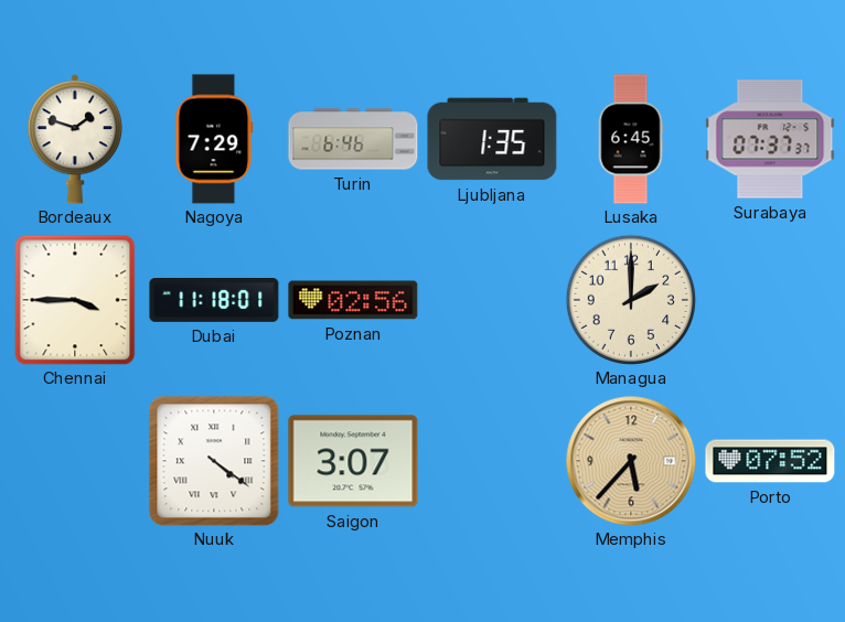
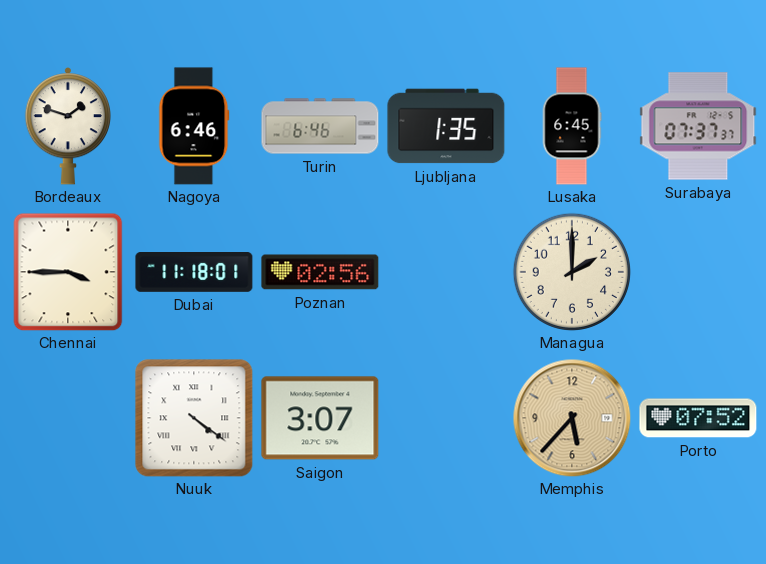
Nagoya: 7:29 -> 6:46
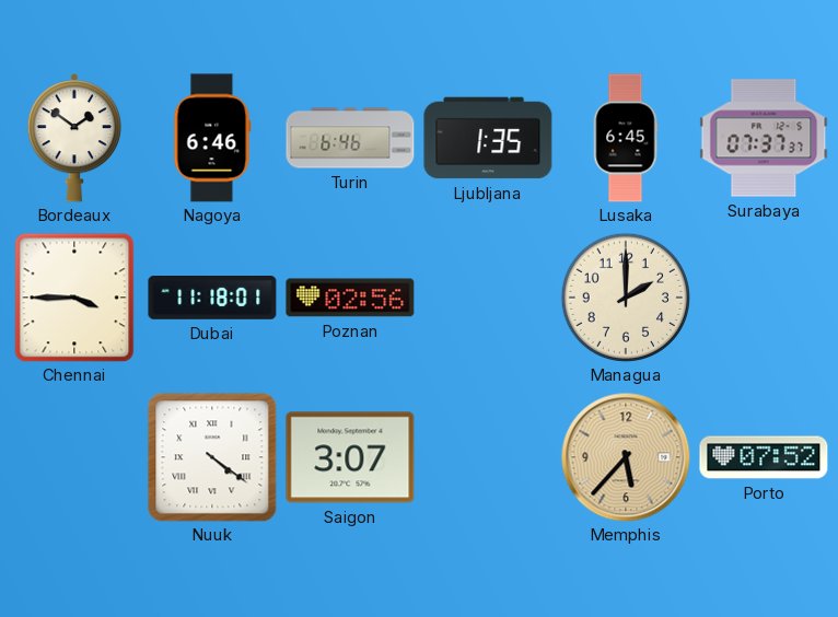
Bordeaux: 1:48 -> 1:51
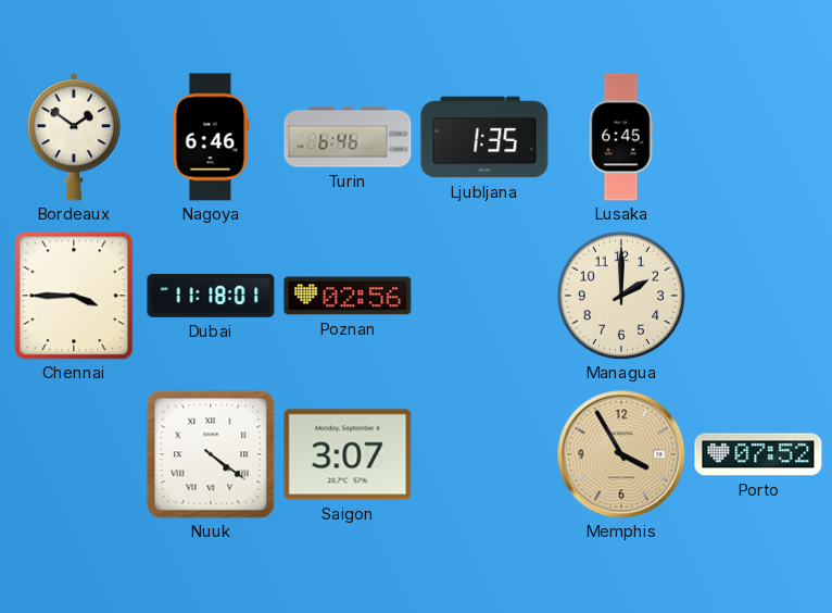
Surabaya: 07:37 -> none
Memphis: 5:37 -> 3:55
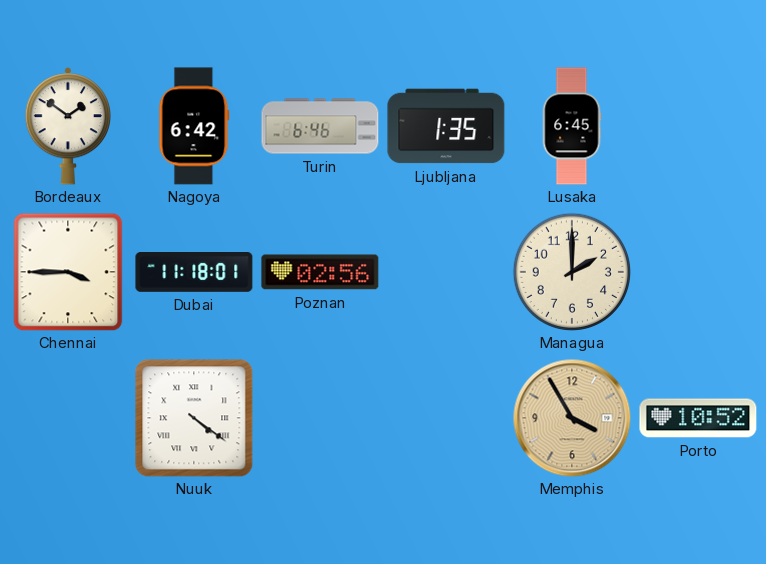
Nagoya: 6:46 -> 6:42
Saigon: 3:07 -> none
Porto: 07:52 -> 10:52
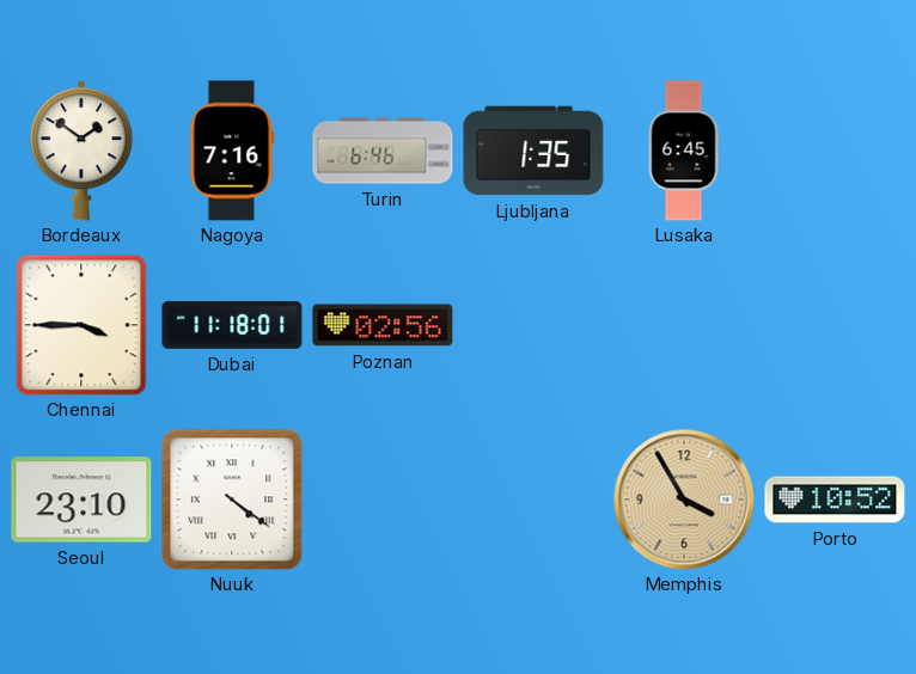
Nagoya: 6:42 -> 7:16
Managua: 2:00 -> none
Seoul: none -> 23:10
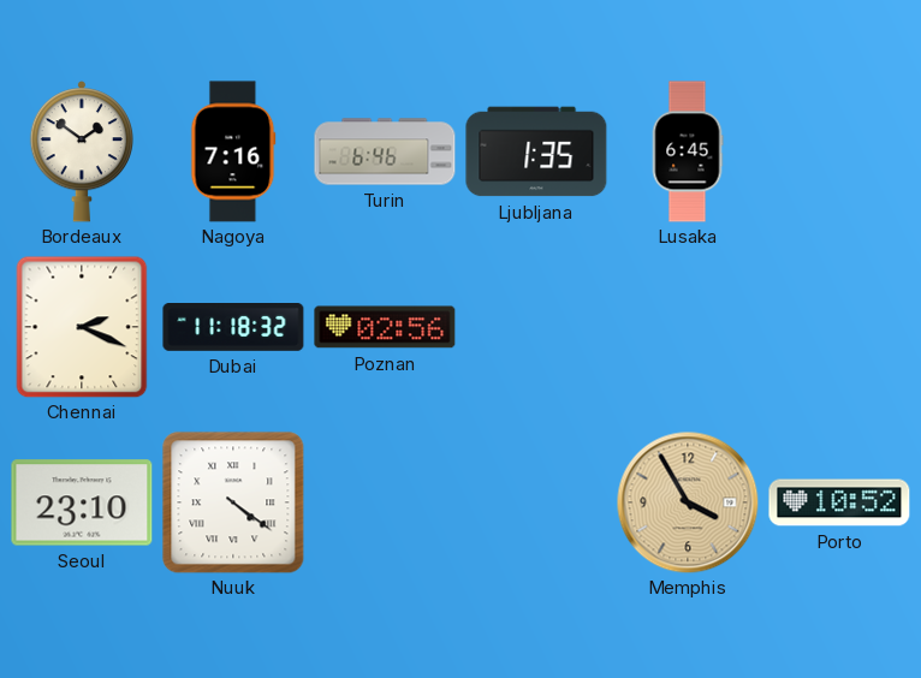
Chennai: 3:45 -> 2:19
Dubai: 11:18:01 -> 11:18:32
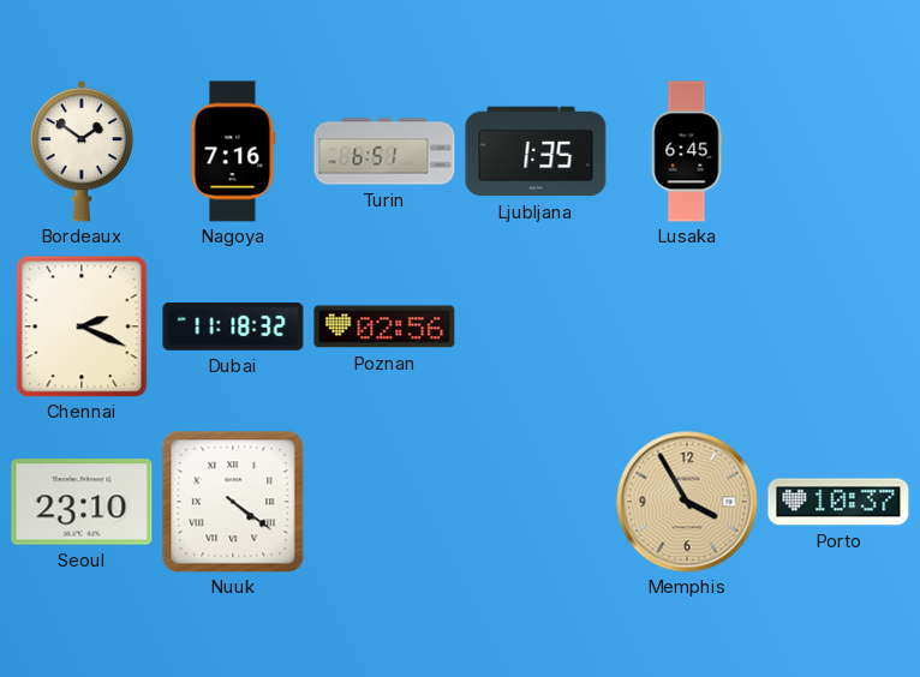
Turin: 6:46 -> 6:51
Porto: 10:52 -> 10:37
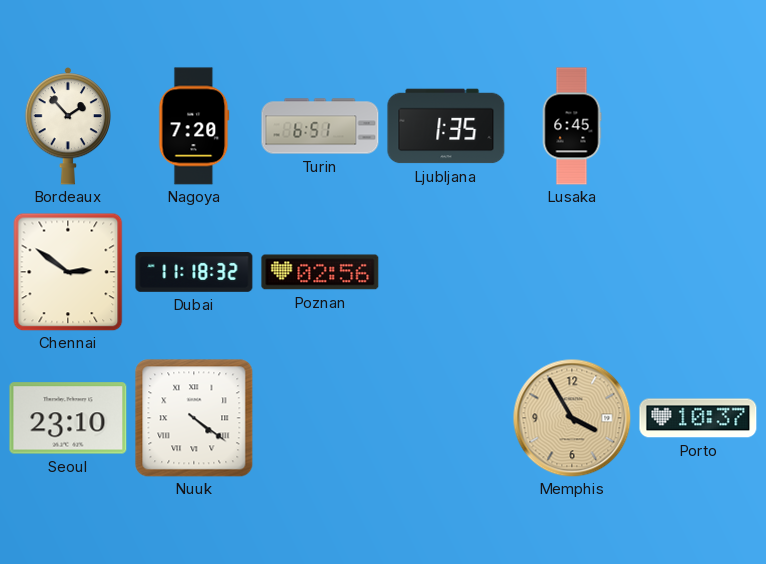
Bordeaux: 1:51 -> 1:53
Nagoya: 7:16 -> 7:20
Chennai: 2:19 -> 2:51
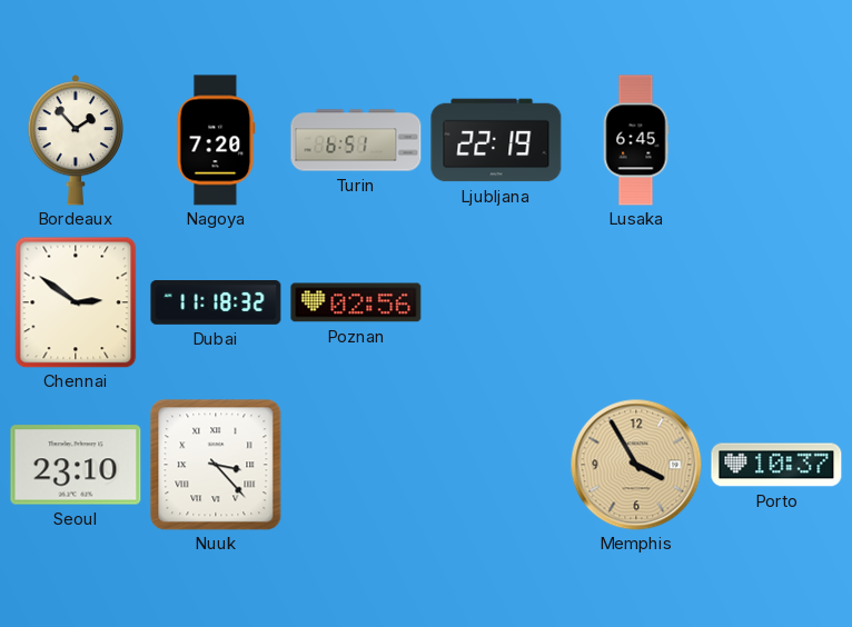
Ljubljana: 1:35 -> 22:19
Nuuk: 4:21 -> 3:23
